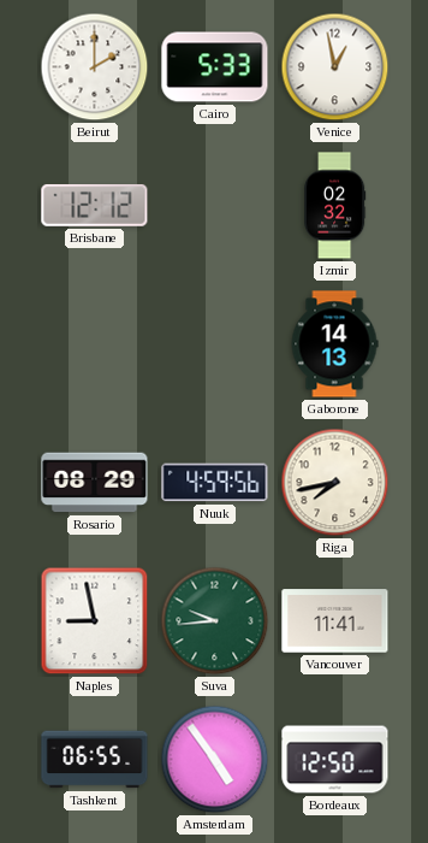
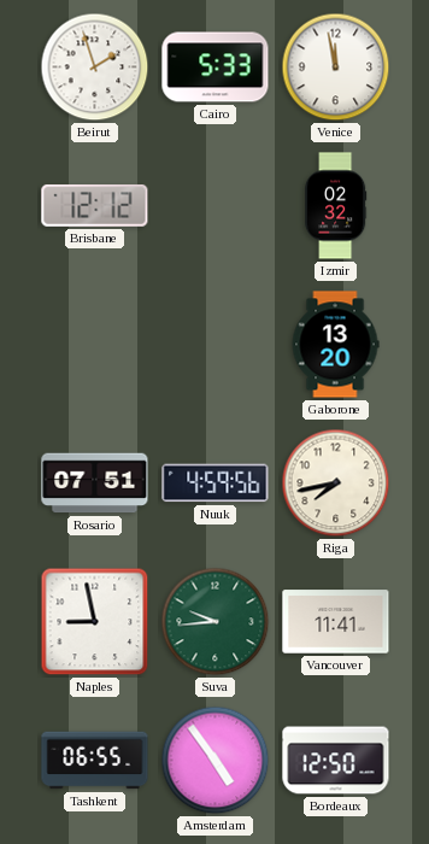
Beirut: 2:00 -> 1:57
Venice: 12:58 -> 11:58
Gaborone: 14:13 -> 13:20
Rosario: 08:29 -> 07:51
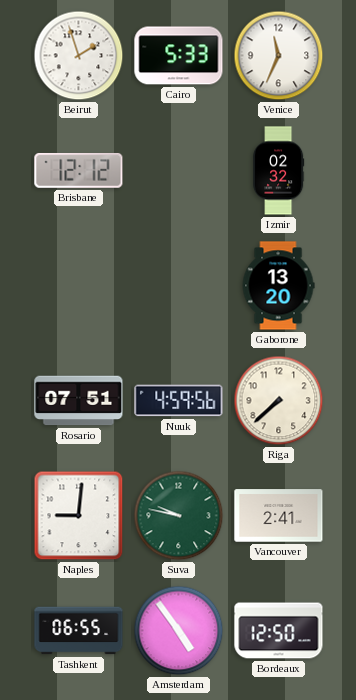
Venice: 11:58 -> 11:34
Riga: 7:43 -> 7:38
Naples: 8:58 -> 9:01
Suva: 9:44 -> 9:47
Vancouver: 11:41 -> 2:41
